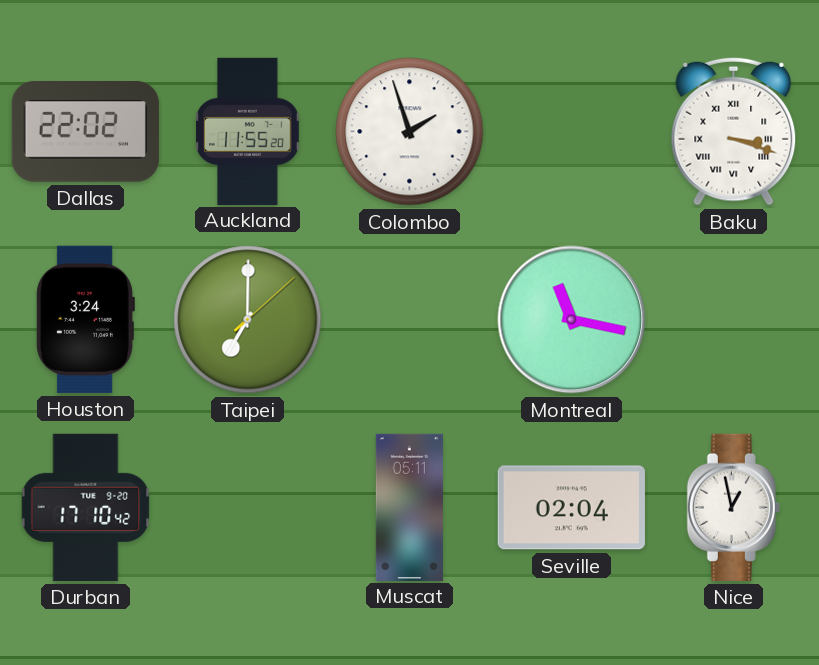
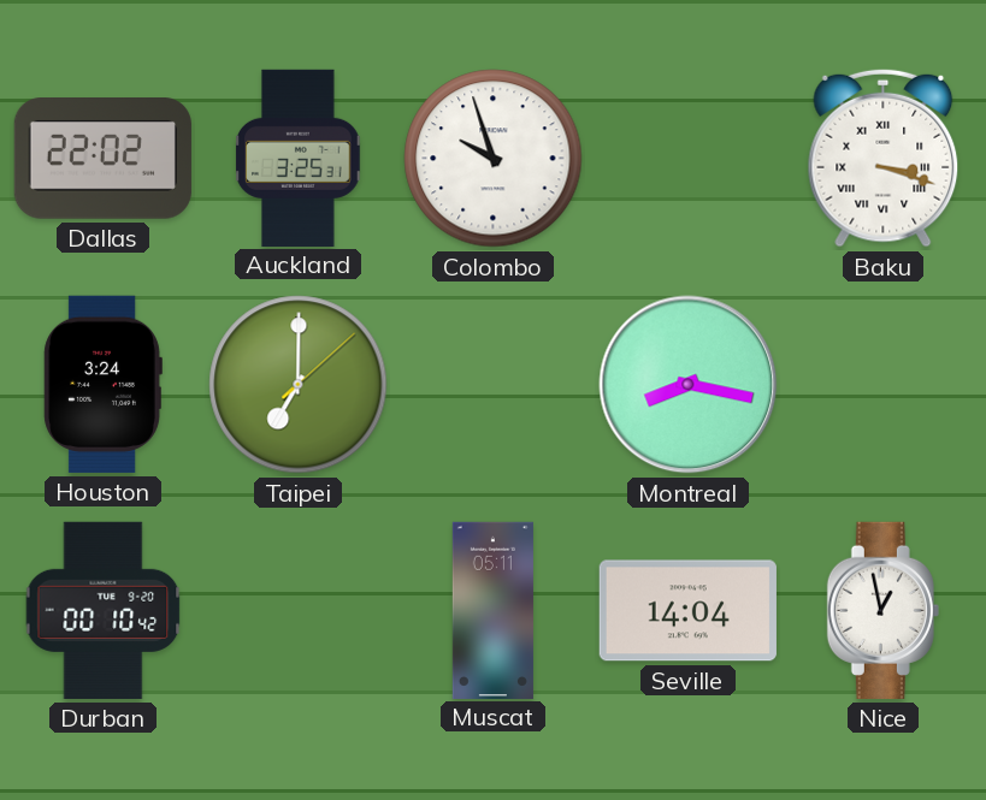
Auckland: 11:55 -> 3:25
Colombo: 1:57 -> 9:57
Montreal: 11:17 -> 8:17
Durban: 17:10 -> 00:10
Seville: 02:04 -> 14:04
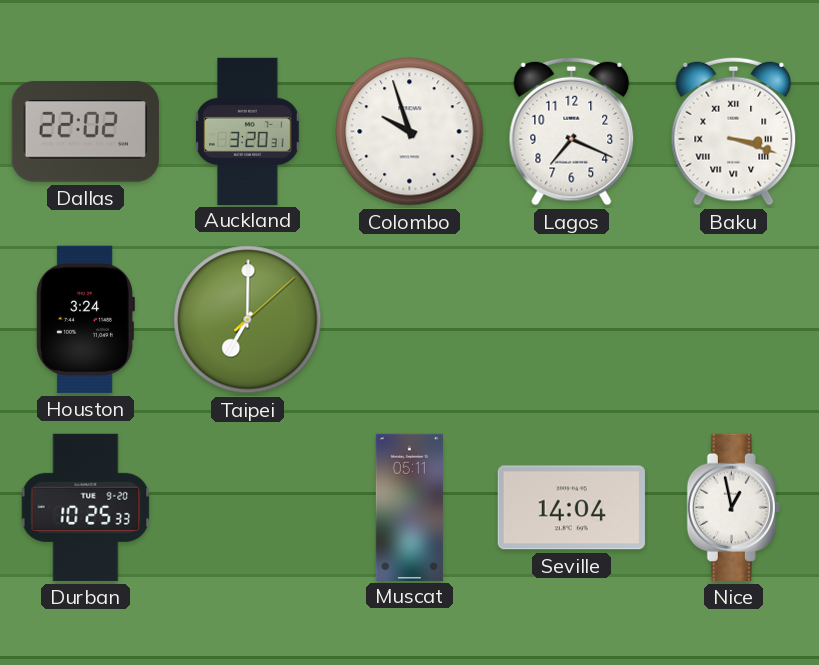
Auckland: 3:25 -> 3:20
Lagos: none -> 7:19
Montreal: 8:17 -> none
Durban: 00:10 -> 10:25
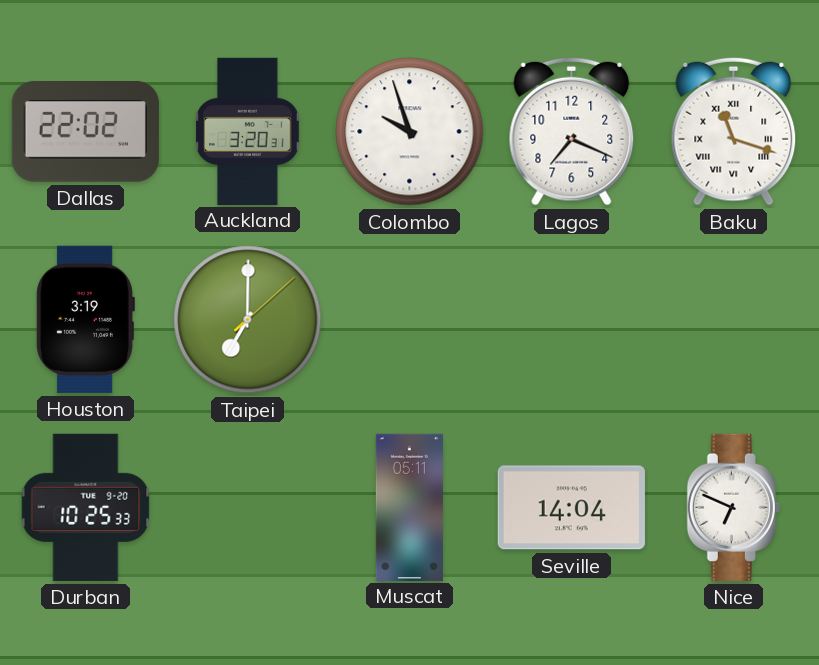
Baku: 3:18 -> 11:18
Houston: 3:24 -> 3:19
Nice: 12:58 -> 6:49
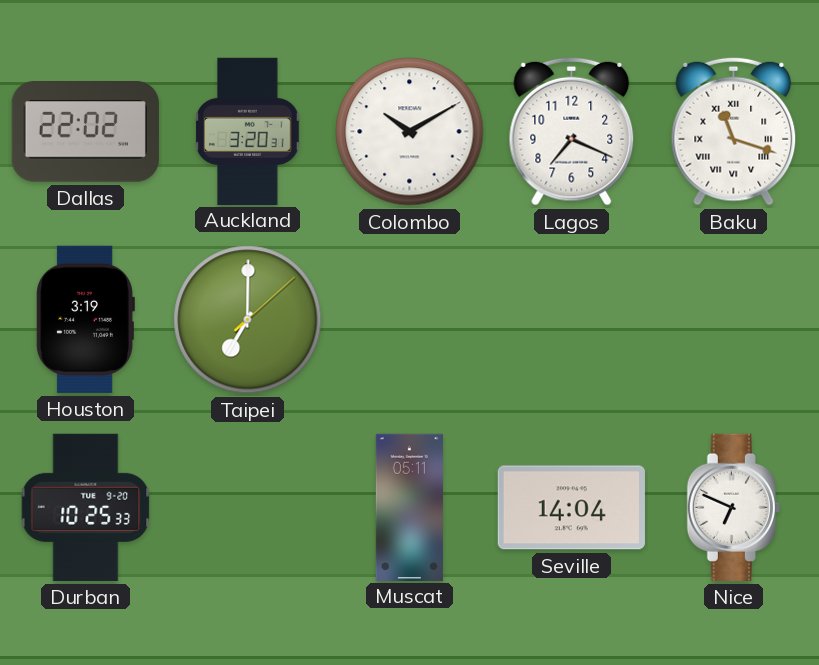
Colombo: 9:57 -> 10:10
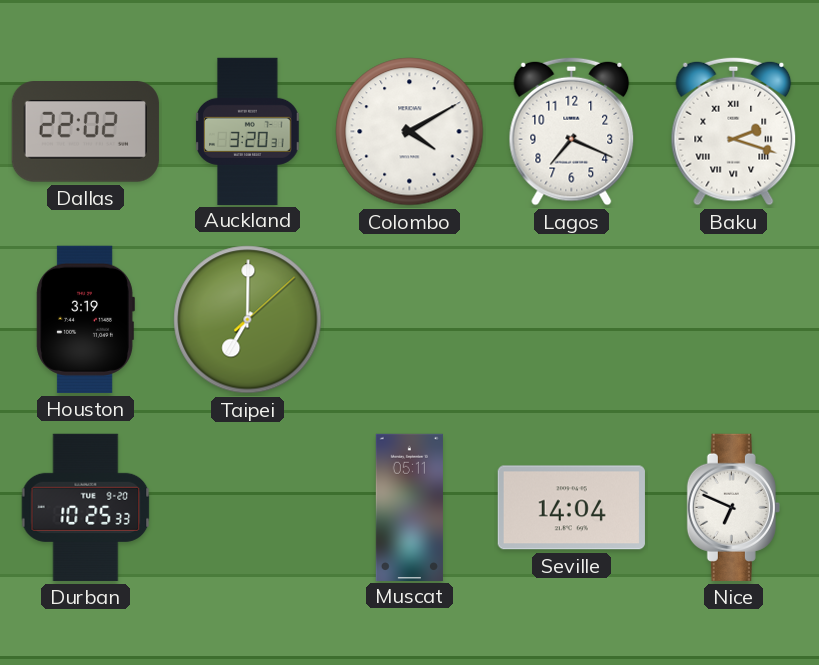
Colombo: 10:10 -> 4:10
Baku: 11:18 -> 2:18
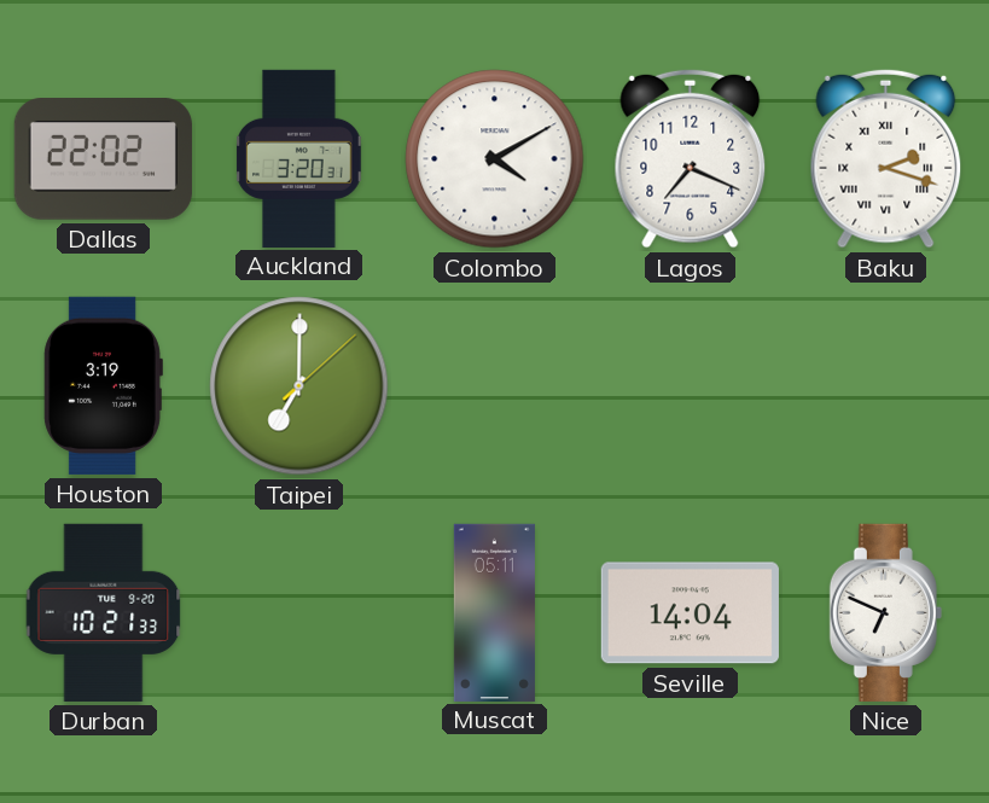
Durban: 10:25 -> 10:21
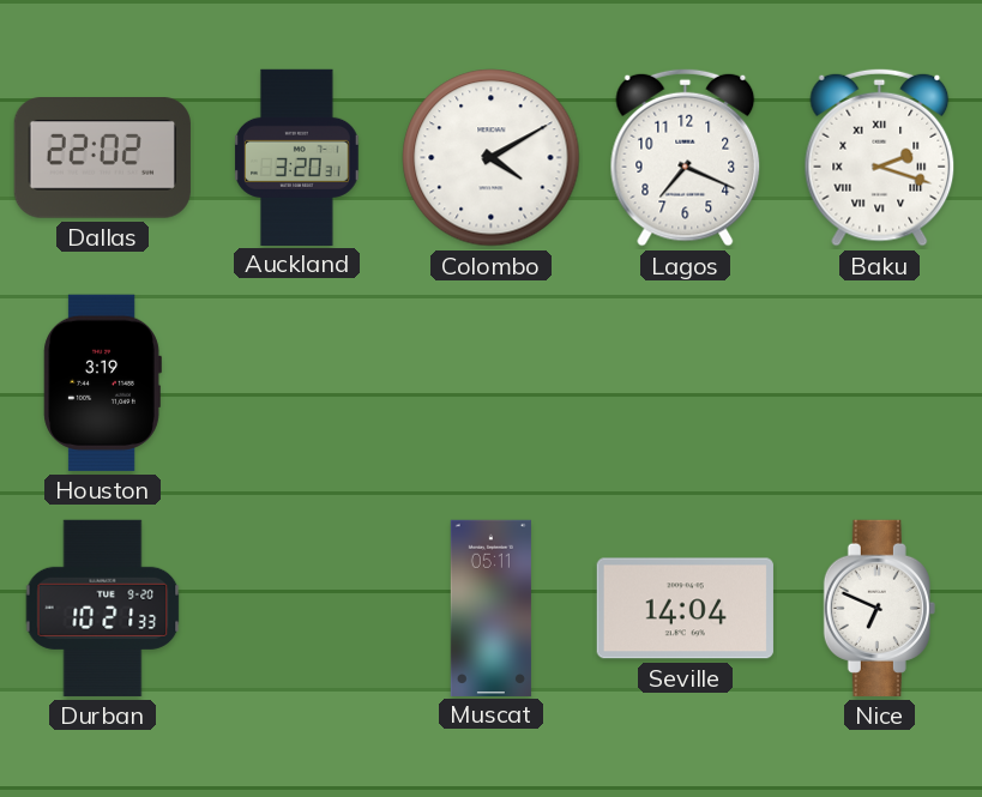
Taipei: 7:00 -> none
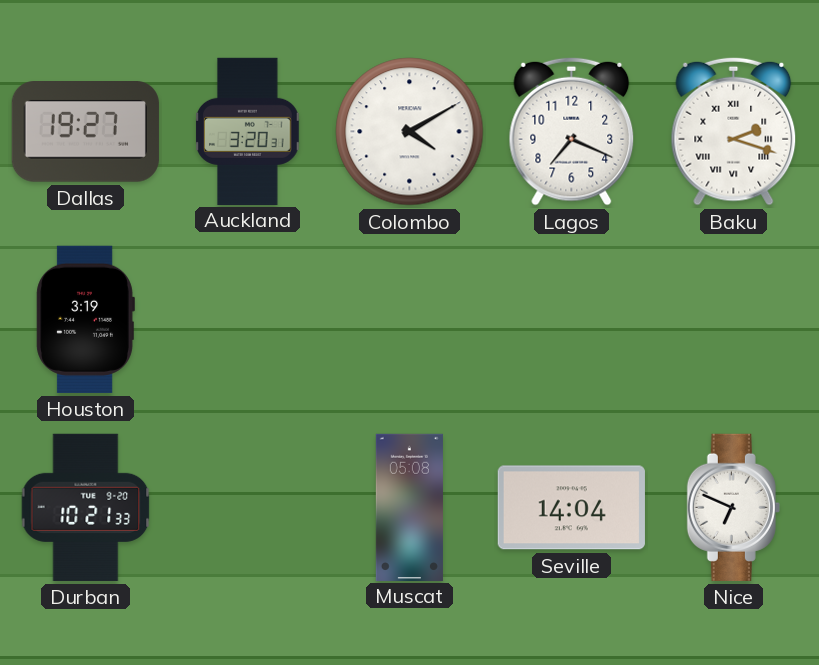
Dallas: 22:02 -> 19:27
Muscat: 05:11 -> 05:08
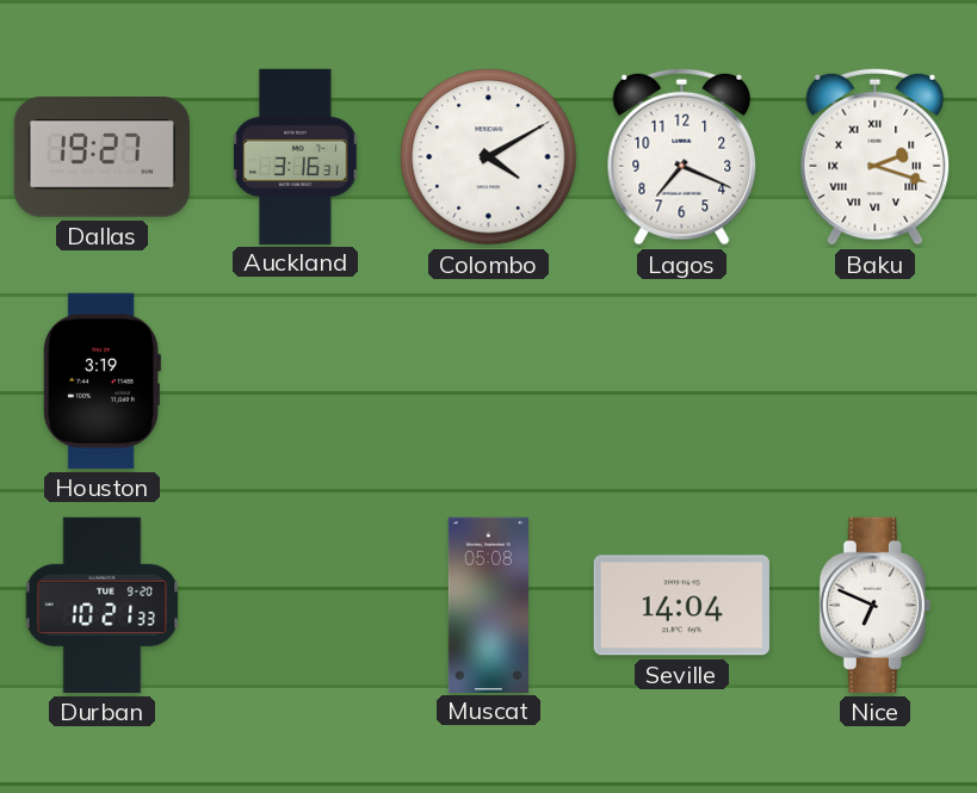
Auckland: 3:20 -> 3:16
